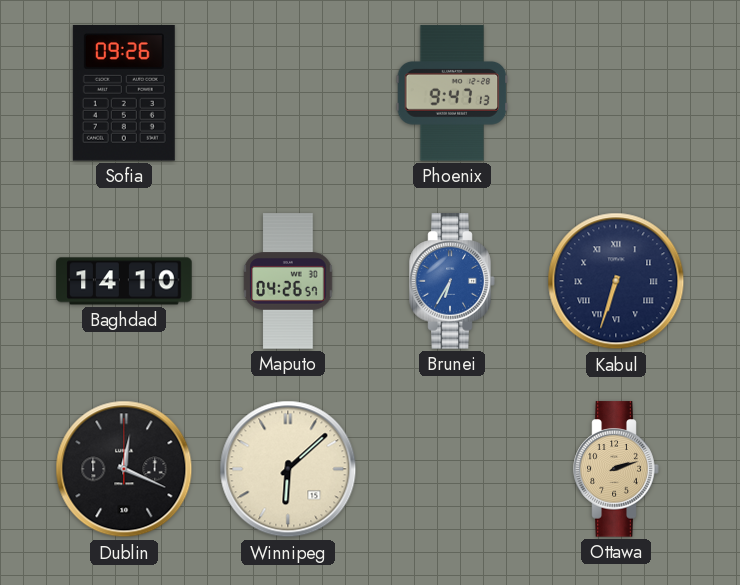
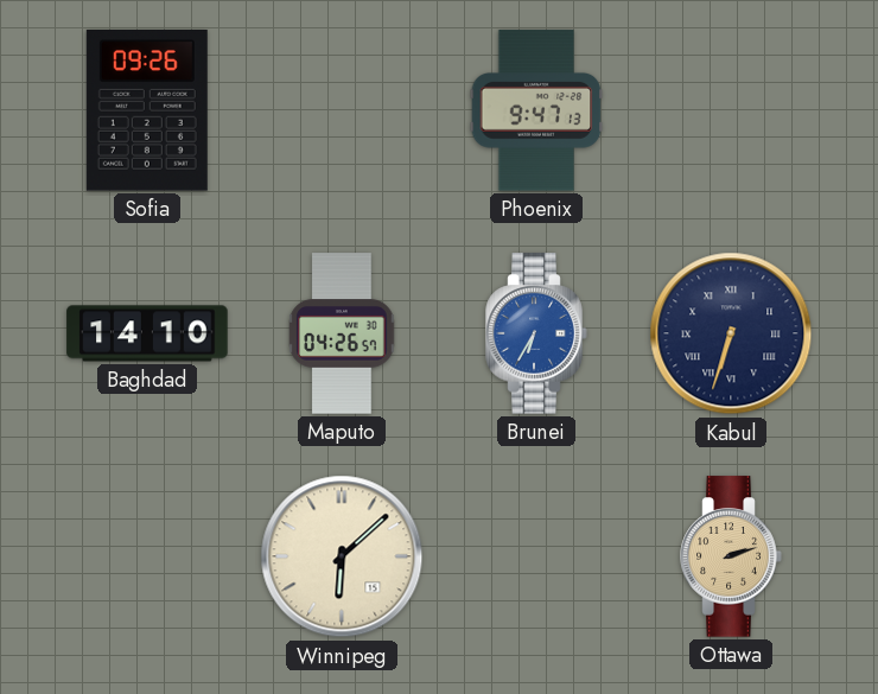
Dublin: 12:19 -> none
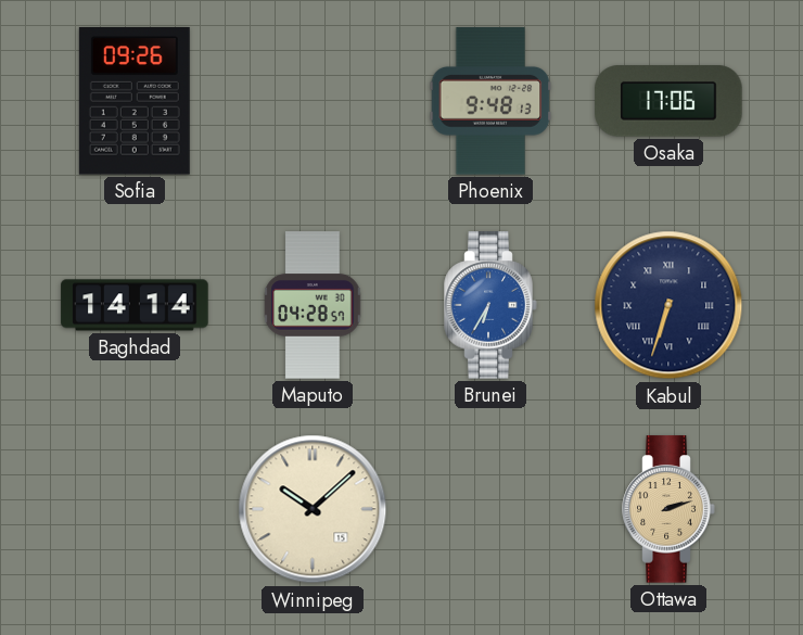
Phoenix: 9:47 -> 9:48
Osaka: none -> 17:06
Baghdad: 14:10 -> 14:14
Maputo: 04:26 -> 04:28
Winnipeg: 6:08 -> 10:08
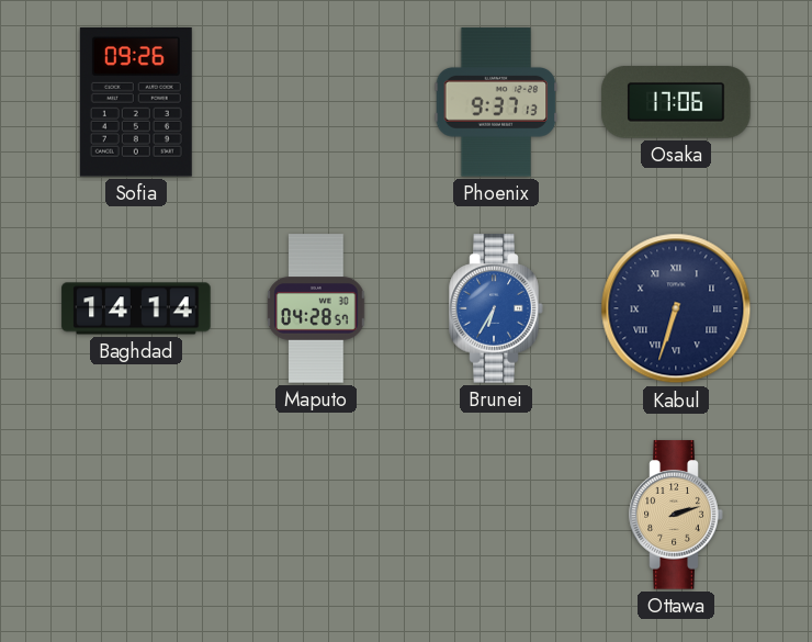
Phoenix: 9:48 -> 9:37
Winnipeg: 10:08 -> none
